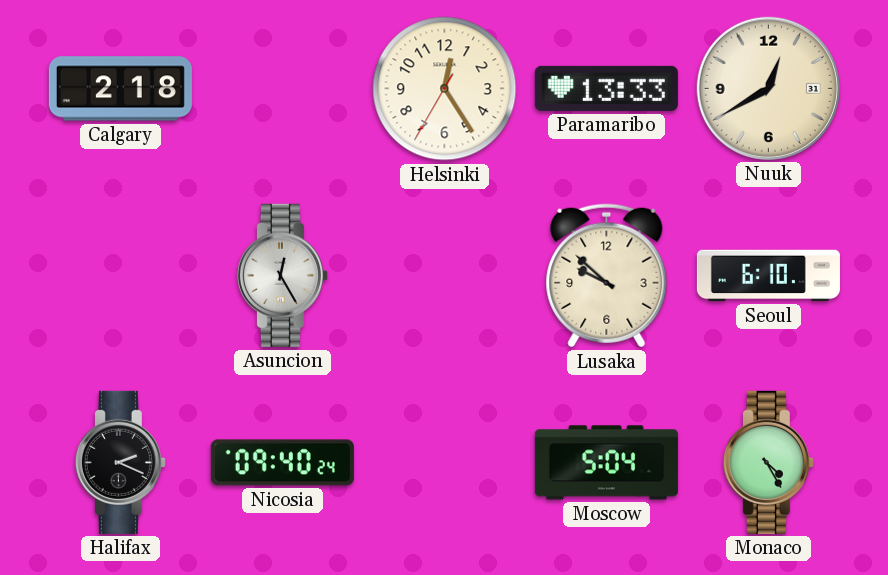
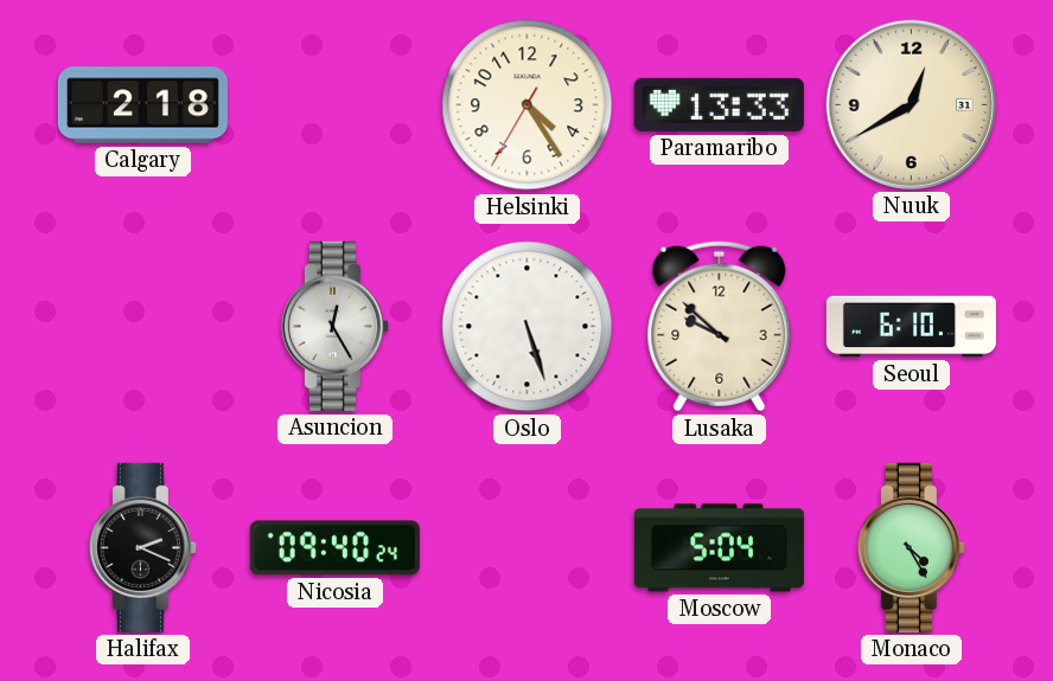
Helsinki: 12:24 -> 4:24
Oslo: none -> 5:27
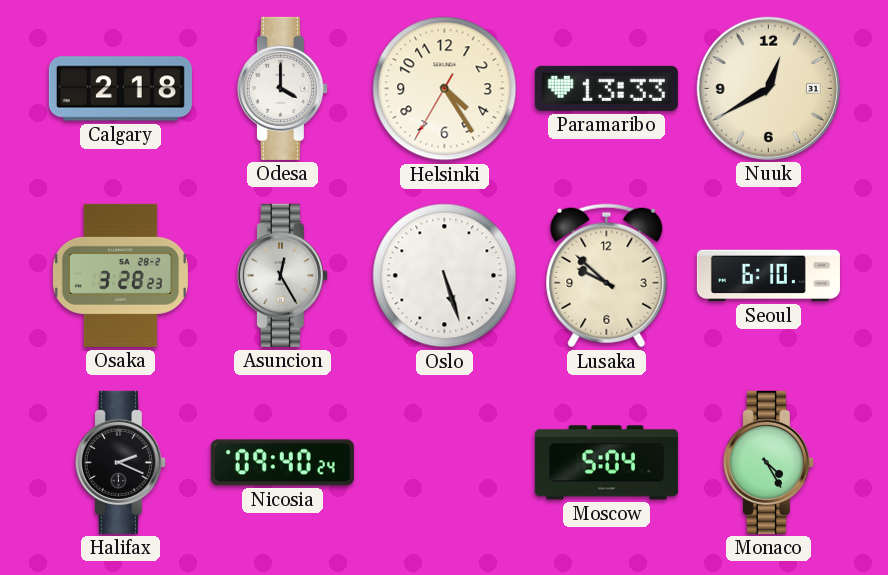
Odesa: none -> 4:00
Osaka: none -> 3:28
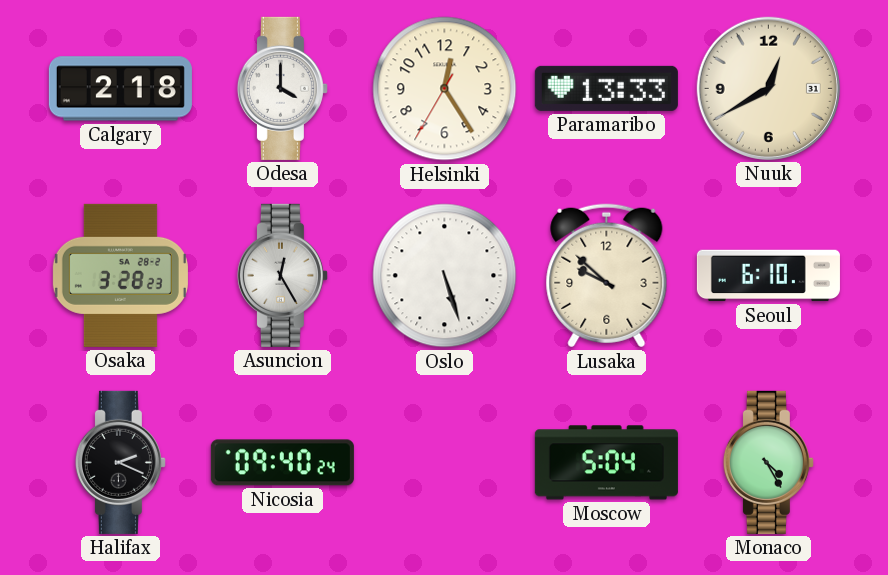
Helsinki: 4:24 -> 12:24
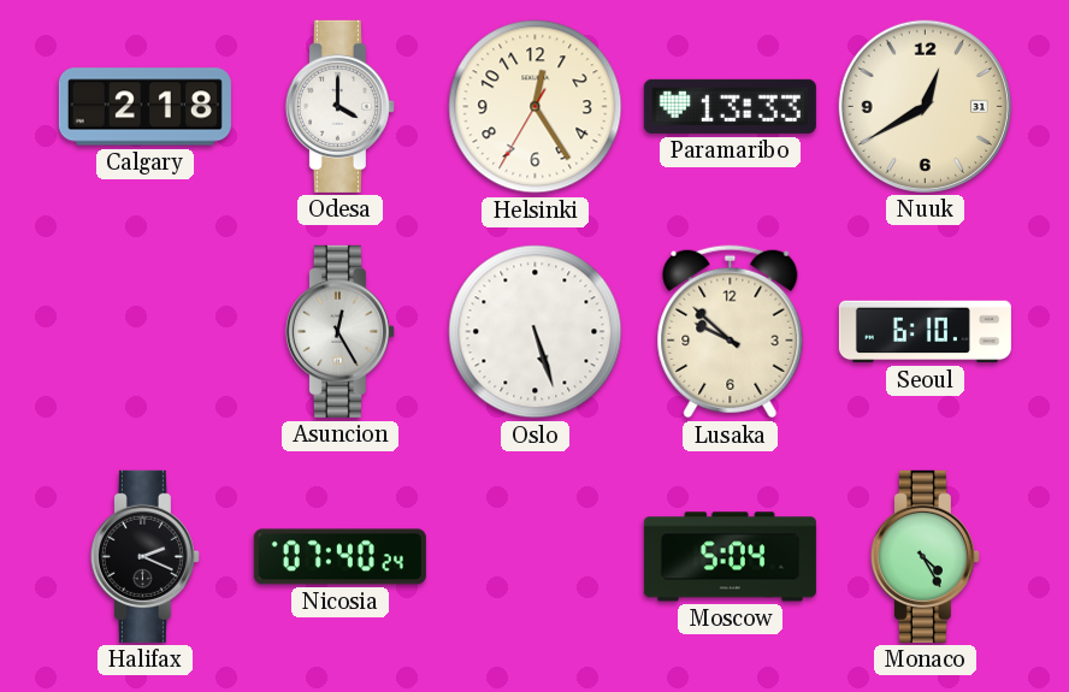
Osaka: 3:28 -> none
Nicosia: 09:40 -> 07:40
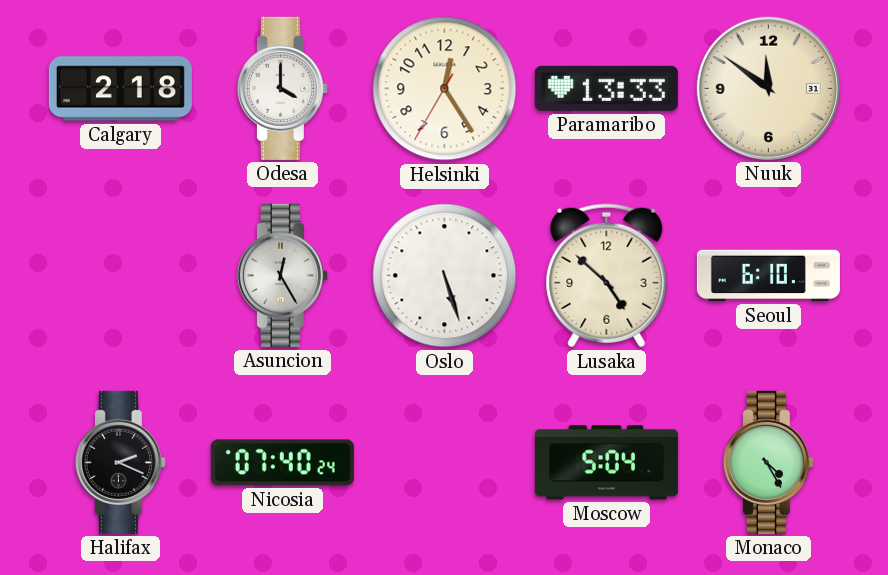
Nuuk: 12:40 -> 11:51
Lusaka: 9:52 -> 4:52
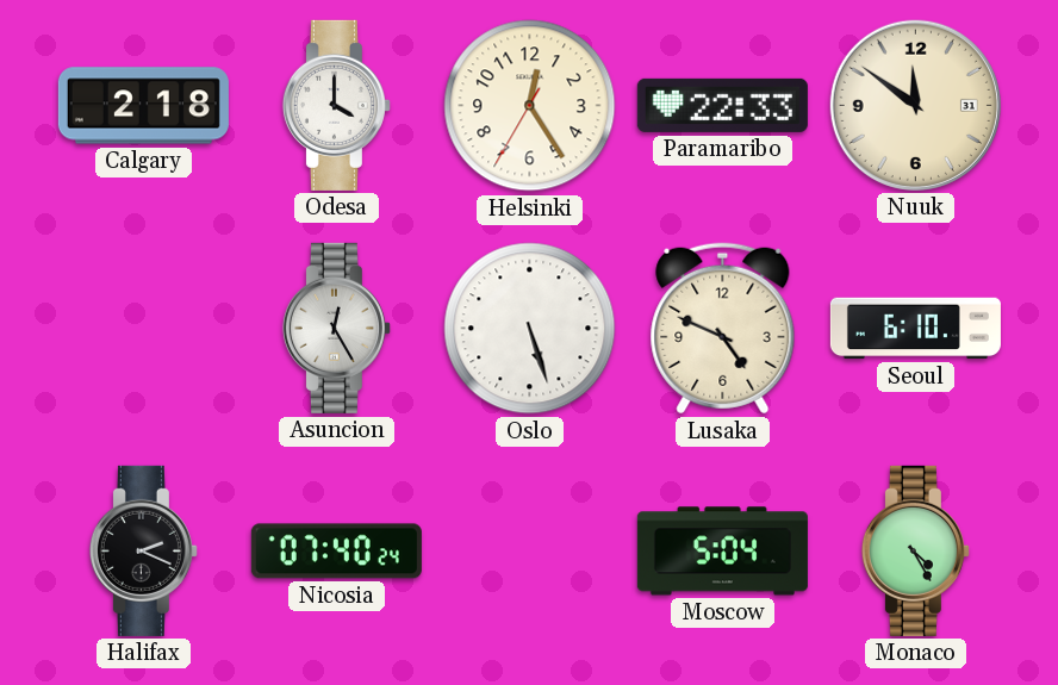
Paramaribo: 13:33 -> 22:33
Lusaka: 4:52 -> 4:49
